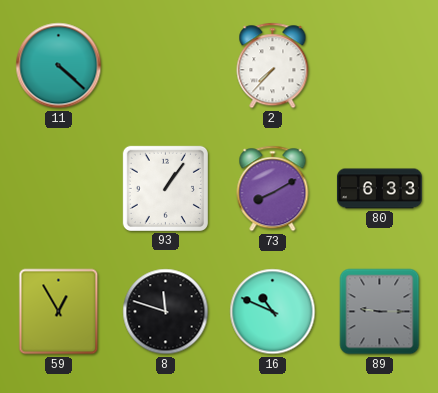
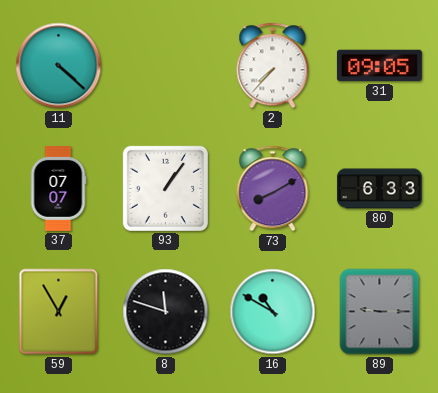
31: none -> 09:05
37: none -> 07:07
16: 10:49 -> 10:50
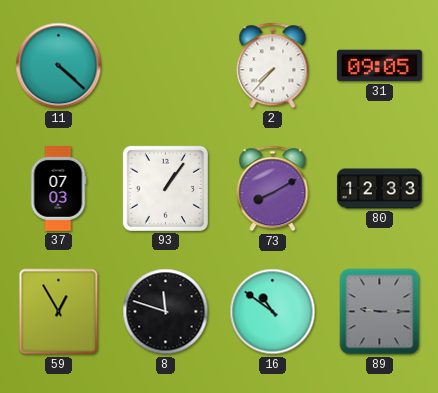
37: 07:07 -> 07:03
80: 6:33 -> 12:33
16: 10:50 -> 10:51
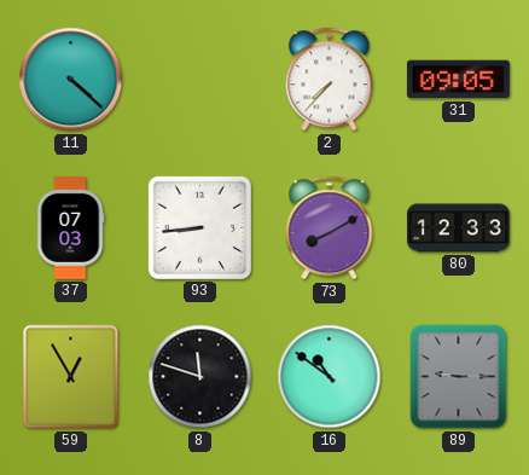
93: 1:06 -> 8:44
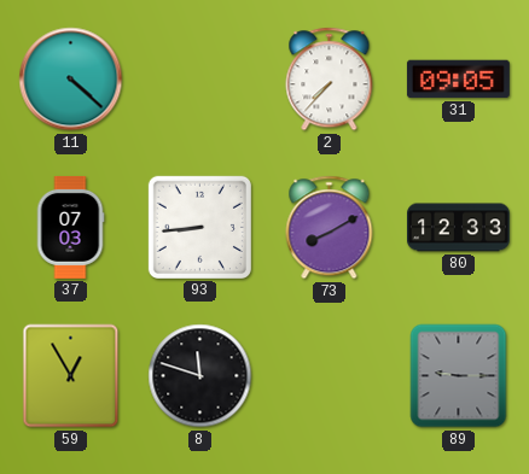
16: 10:51 -> none
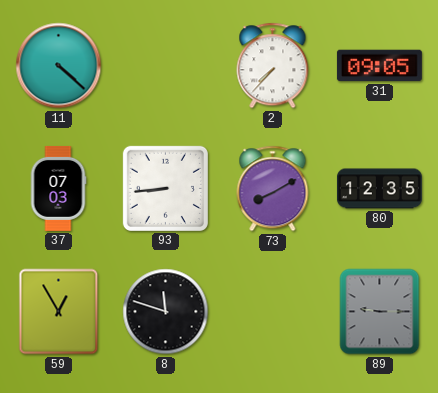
80: 12:33 -> 12:35
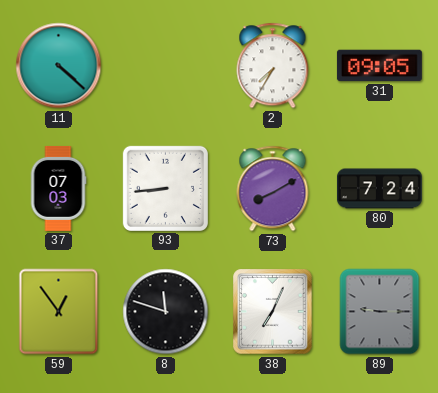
2: 7:37 -> 7:35
80: 12:35 -> 7:24
59: 12:55 -> 12:54
38: none -> 7:04
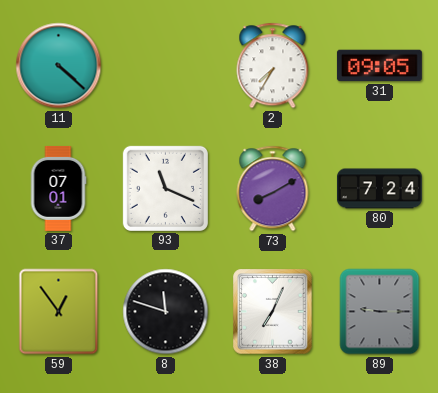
37: 07:03 -> 07:01
93: 8:44 -> 11:19
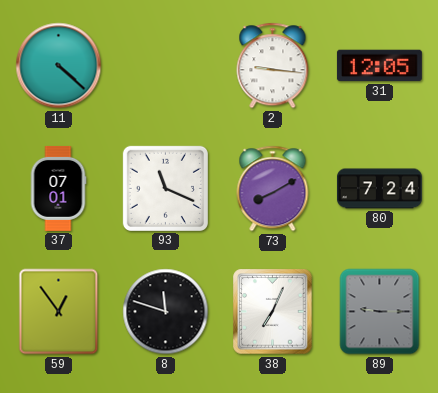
2: 7:35 -> 9:16
31: 09:05 -> 12:05
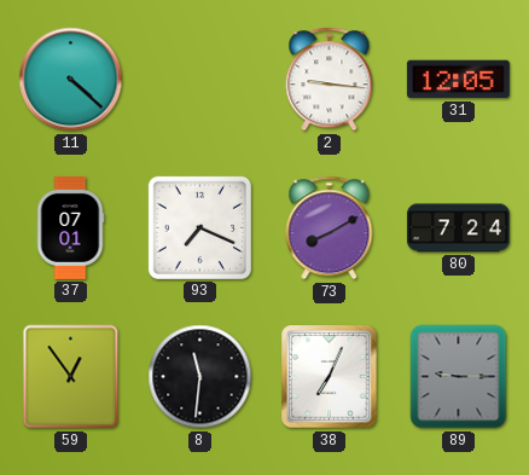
93: 11:19 -> 7:19
8: 11:48 -> 11:31
